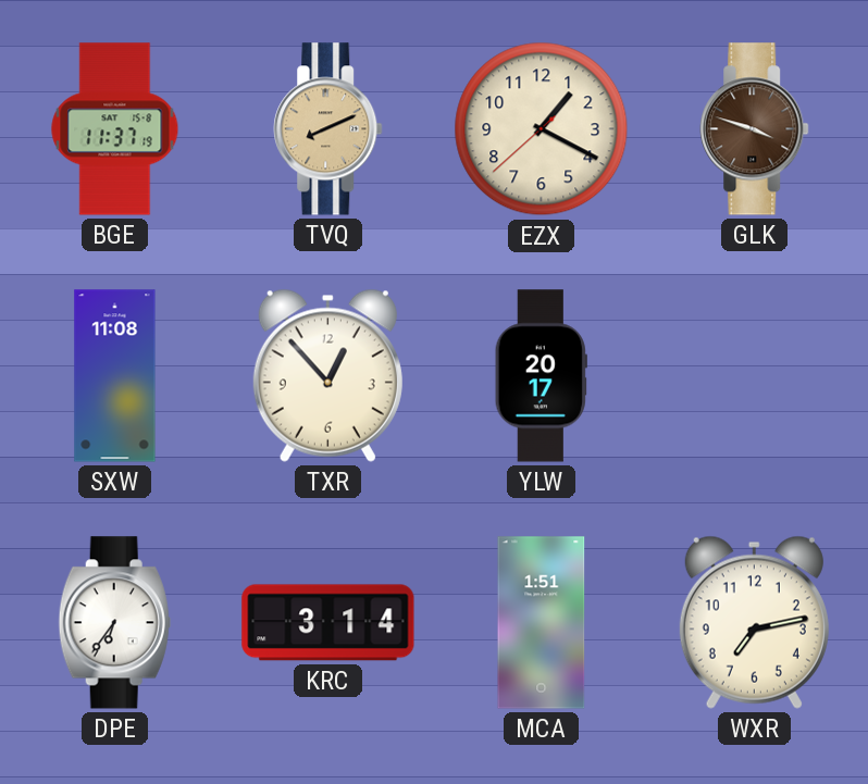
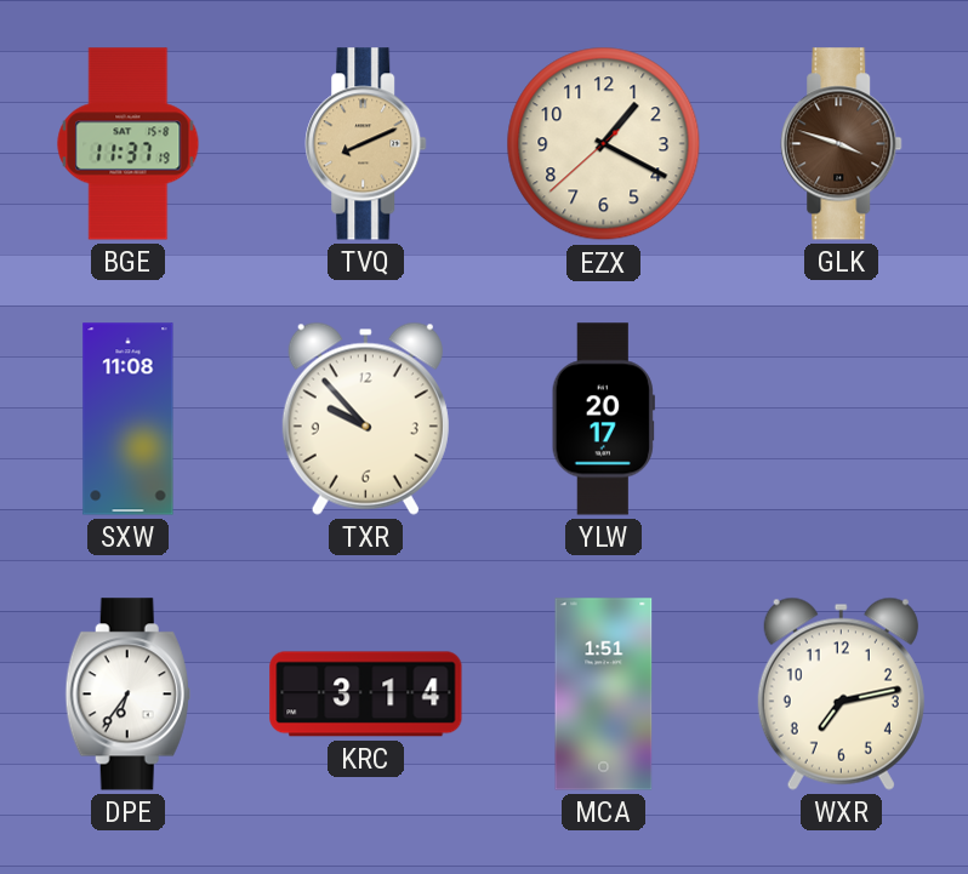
TXR: 12:53 -> 9:53
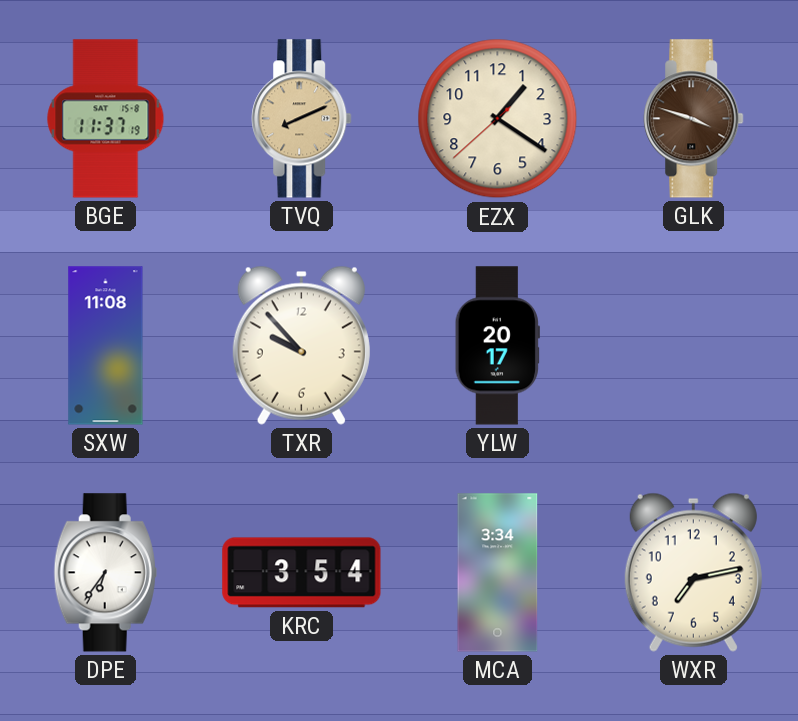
EZX: 1:19 -> 1:20
KRC: 3:14 -> 3:54
MCA: 1:51 -> 3:34
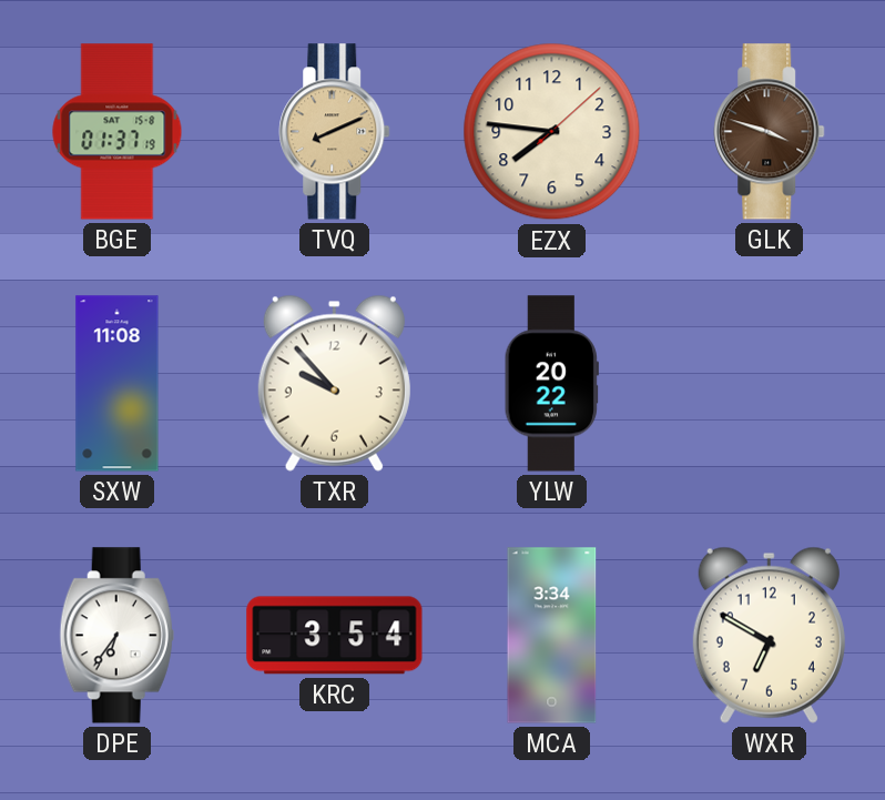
BGE: 11:37 -> 01:37
EZX: 1:20 -> 7:46
YLW: 20:17 -> 20:22
WXR: 7:13 -> 6:50
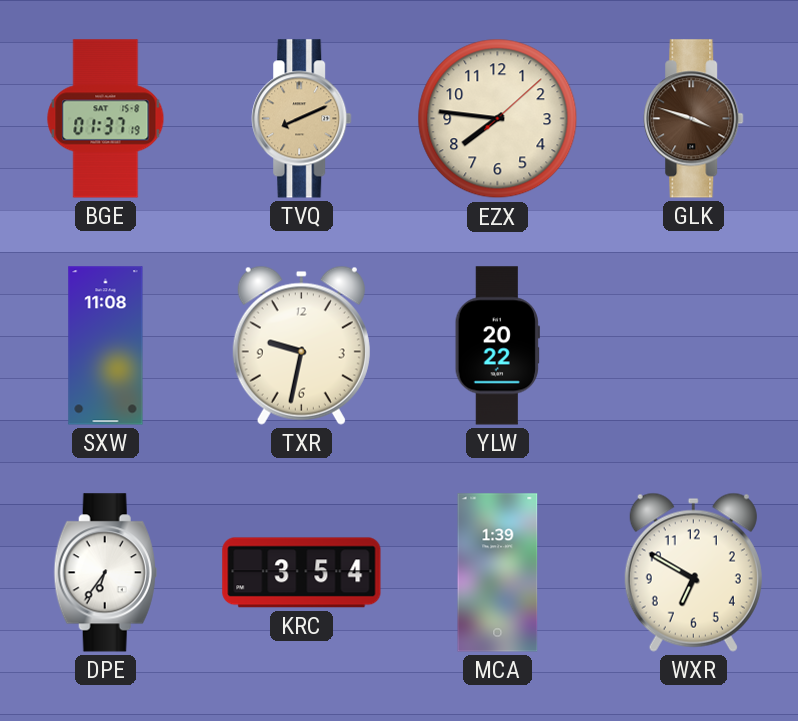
TXR: 9:53 -> 9:32
MCA: 3:34 -> 1:39
